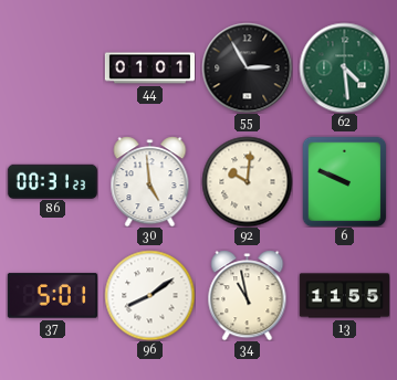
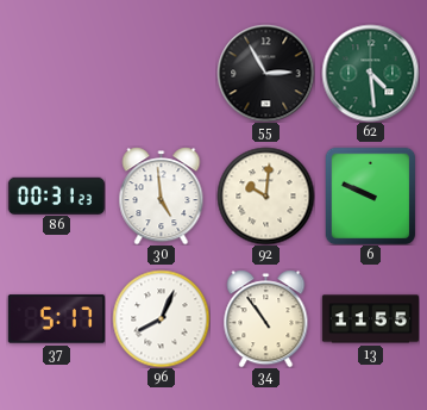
44: 01:01 -> none
37: 5:01 -> 5:17
96: 8:09 -> 8:04
34: 10:58 -> 10:54
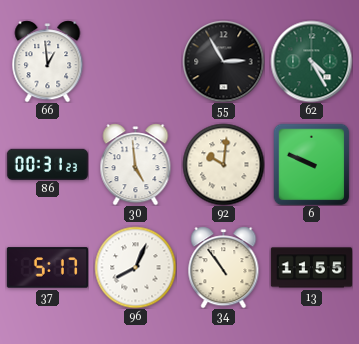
66: none -> 12:59
62: 4:29 -> 4:25
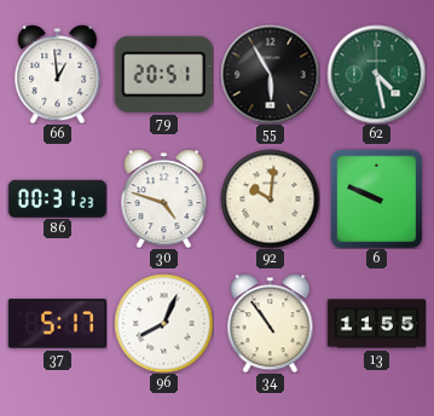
79: none -> 20:51
55: 2:55 -> 5:55
62: 4:25 -> 4:28
30: 4:59 -> 4:48
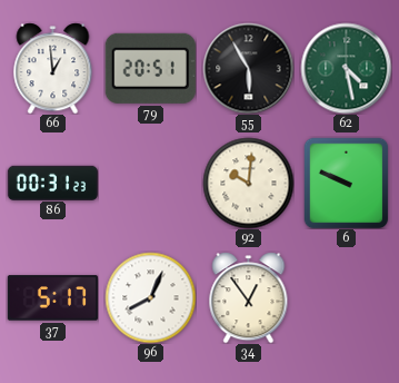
30: 4:48 -> none
34: 10:54 -> 12:54
13: 11:55 -> none
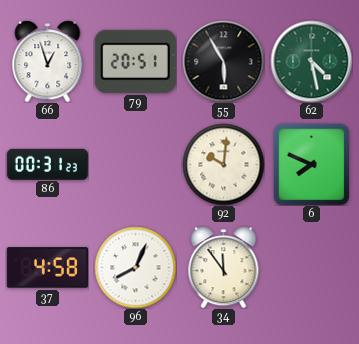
66: 12:59 -> 12:57
6: 9:49 -> 7:49
37: 5:17 -> 4:58
34: 12:54 -> 11:54
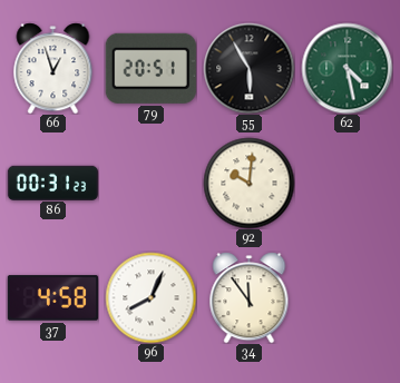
6: 7:49 -> none
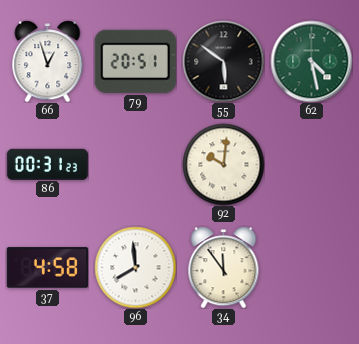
55: 5:55 -> 5:51
96: 8:04 -> 7:59
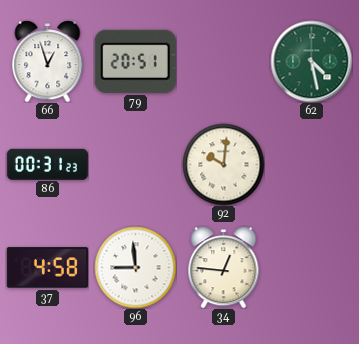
55: 5:51 -> none
96: 7:59 -> 8:59
34: 11:54 -> 12:46
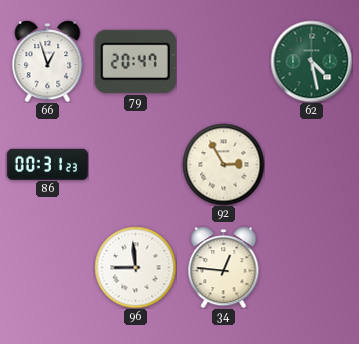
79: 20:51 -> 20:47
92: 10:01 -> 2:55
37: 4:58 -> none
